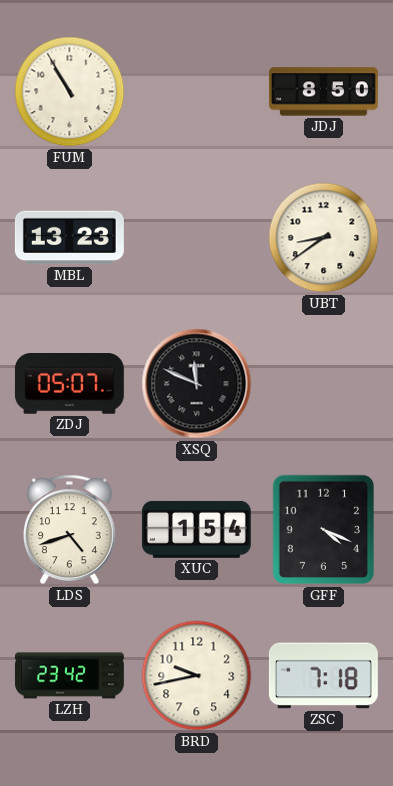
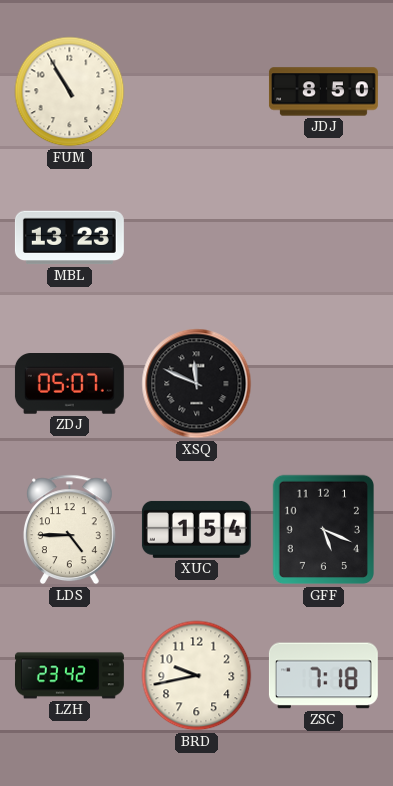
UBT: 8:39 -> none
LDS: 4:42 -> 4:45
GFF: 4:19 -> 5:19
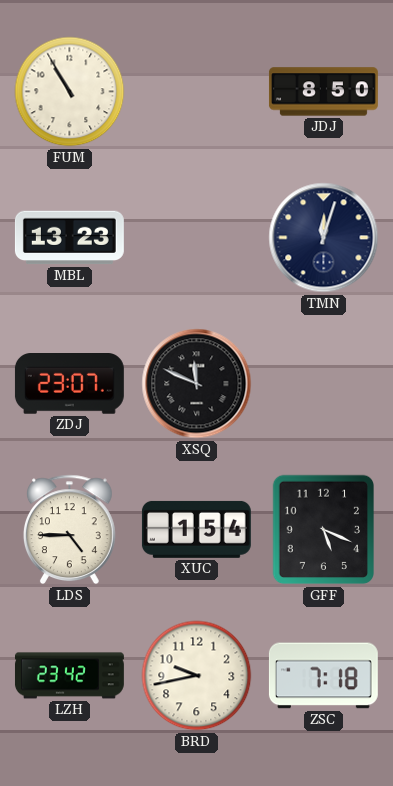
TMN: none -> 12:03
ZDJ: 05:07 -> 23:07
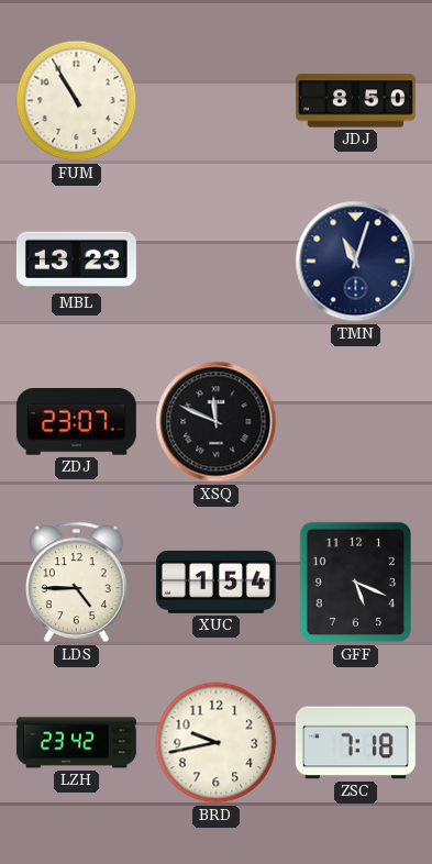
TMN: 12:03 -> 11:03
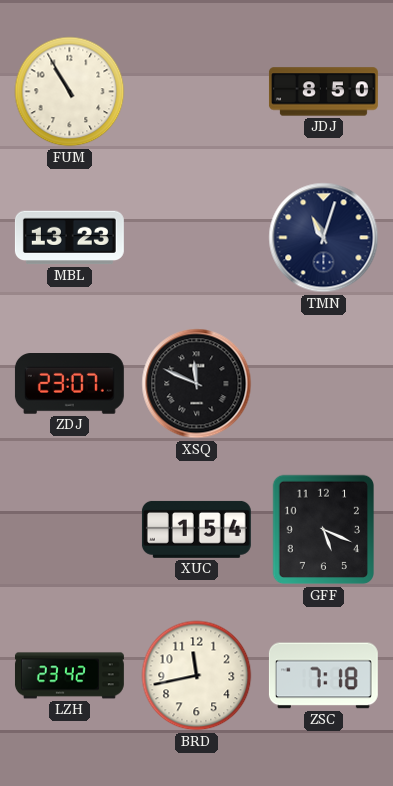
LDS: 4:45 -> none
BRD: 9:43 -> 11:43
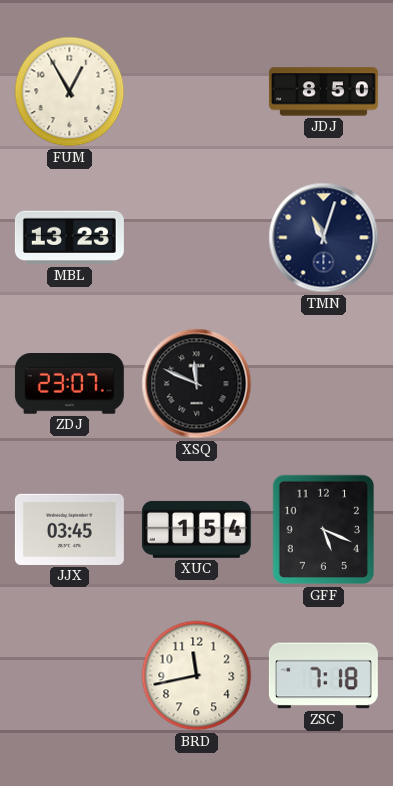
FUM: 10:55 -> 12:55
JJX: none -> 03:45
LZH: 23:42 -> none
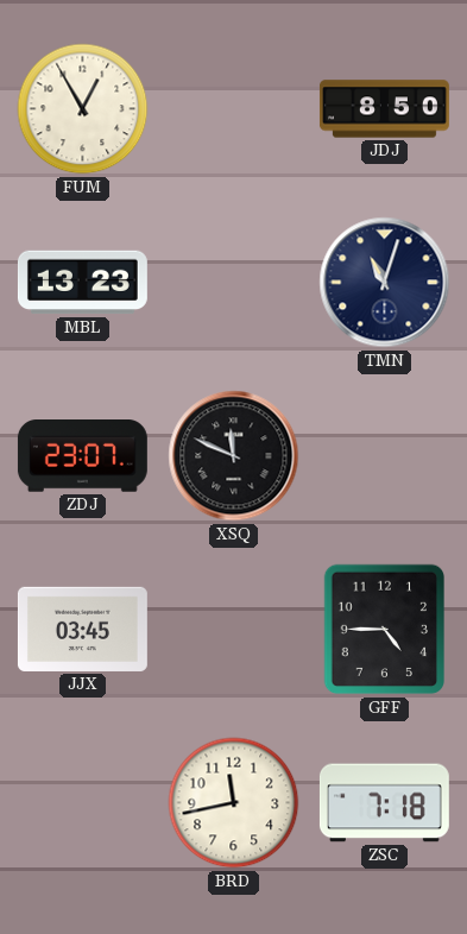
XUC: 1:54 -> none
GFF: 5:19 -> 4:45
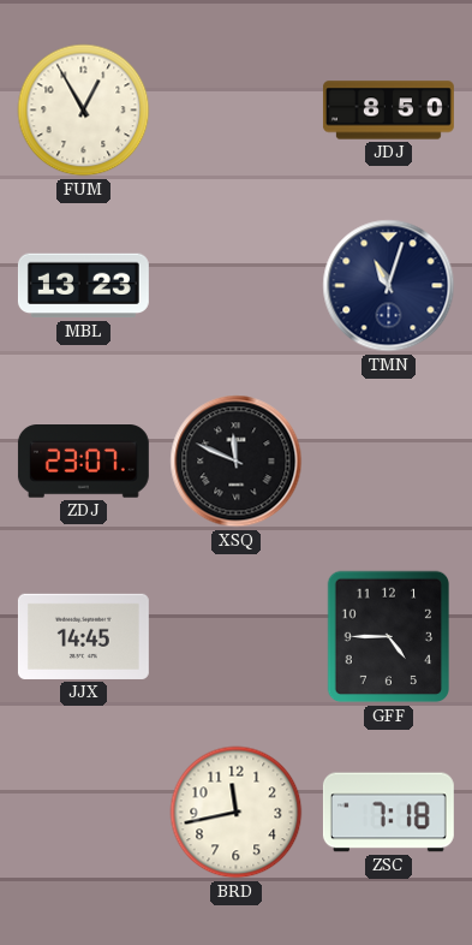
JJX: 03:45 -> 14:45
